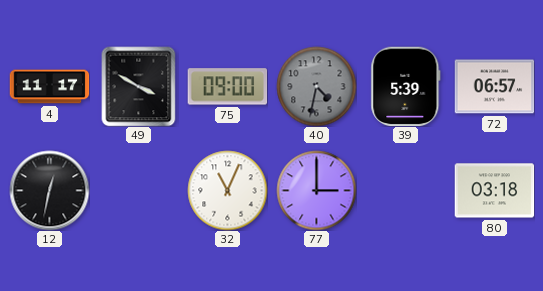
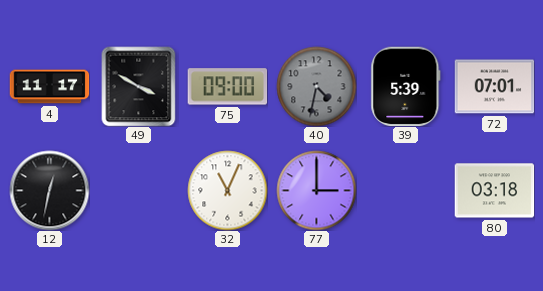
72: 06:57 -> 07:01
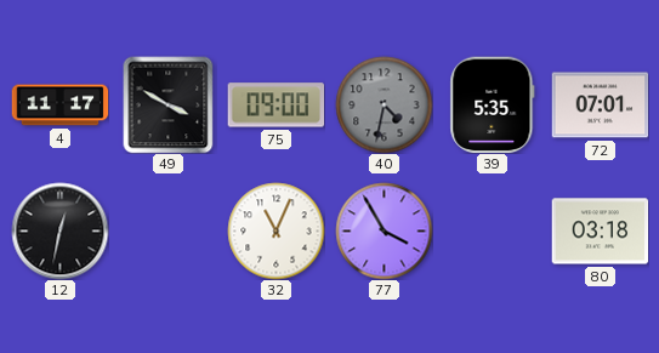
39: 5:39 -> 5:35
77: 3:00 -> 3:55
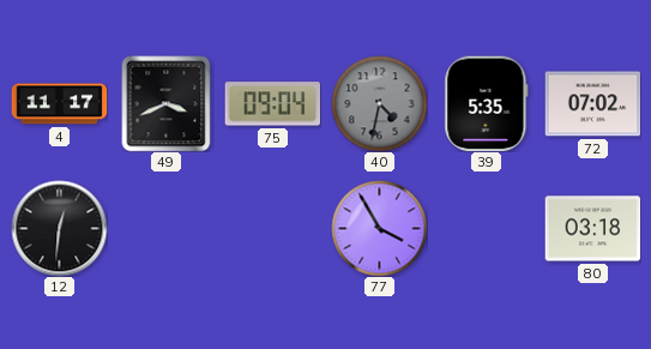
49: 3:50 -> 3:41
75: 09:00 -> 09:04
72: 07:01 -> 07:02
12: 12:32 -> 12:31
32: 11:04 -> none
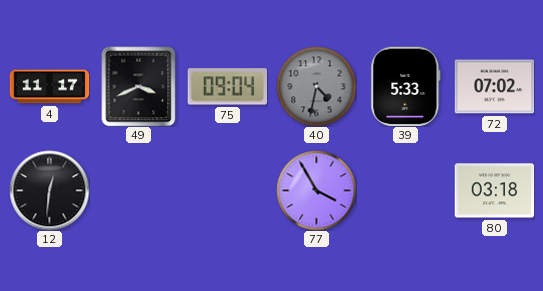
39: 5:35 -> 5:33
